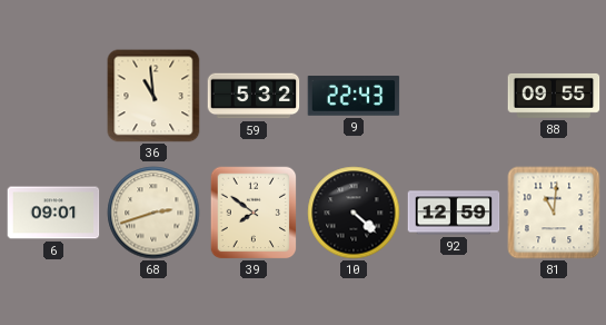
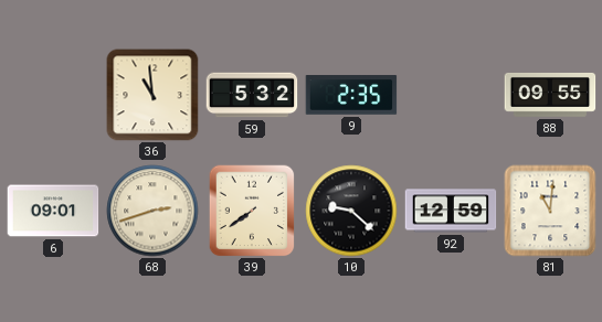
9: 22:43 -> 2:35
39: 7:51 -> 7:39
10: 4:22 -> 9:22
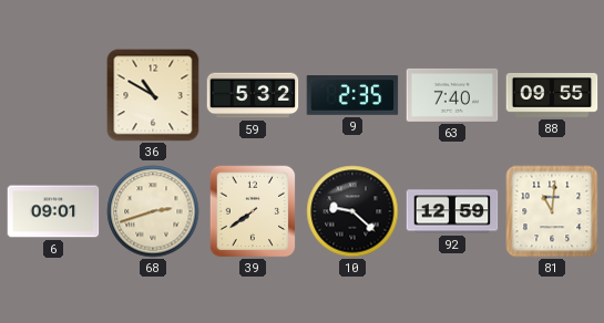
36: 10:59 -> 10:50
63: none -> 7:40
